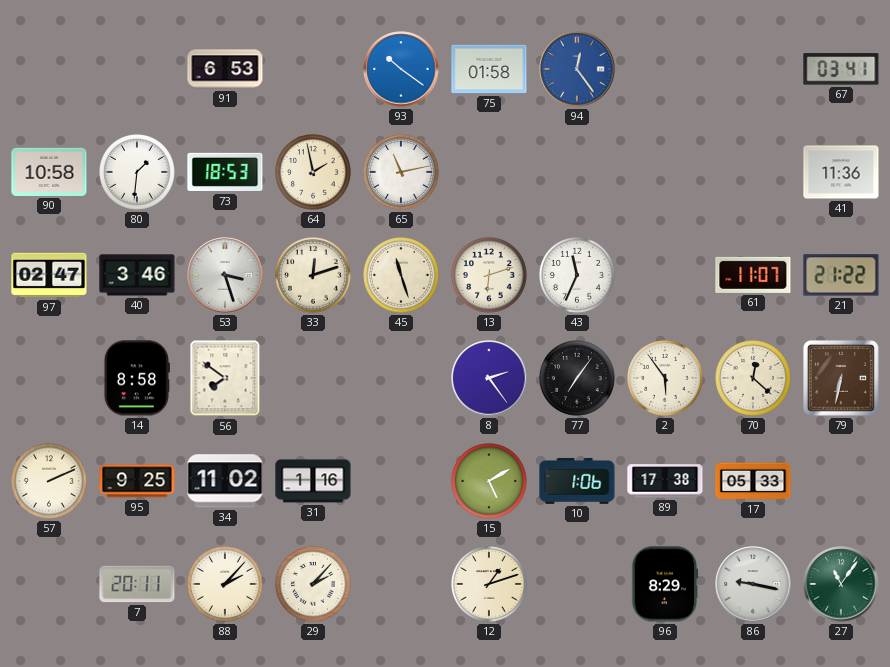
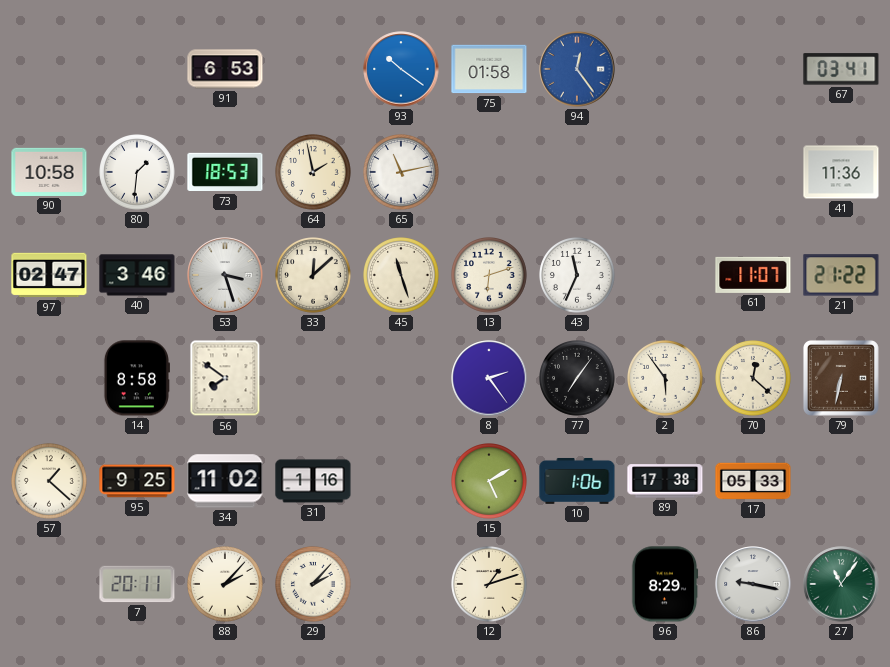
33: 12:12 -> 12:08
57: 2:11 -> 1:22
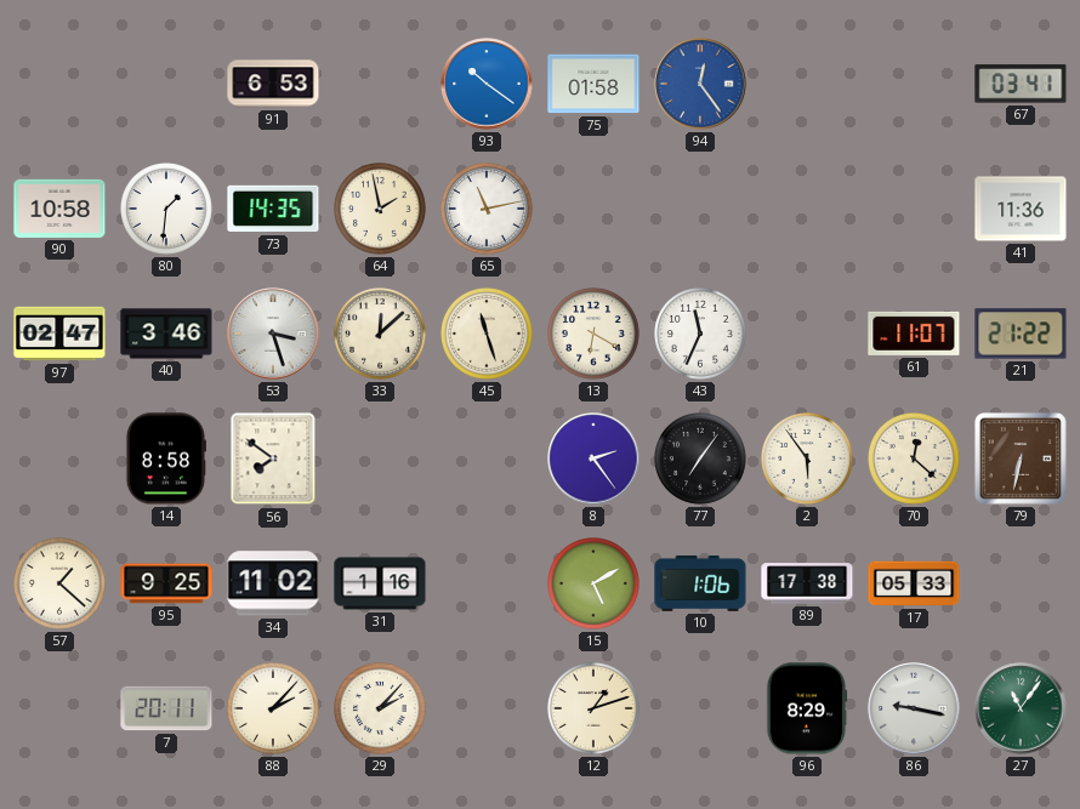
73: 18:53 -> 14:35
13: 6:12 -> 6:20
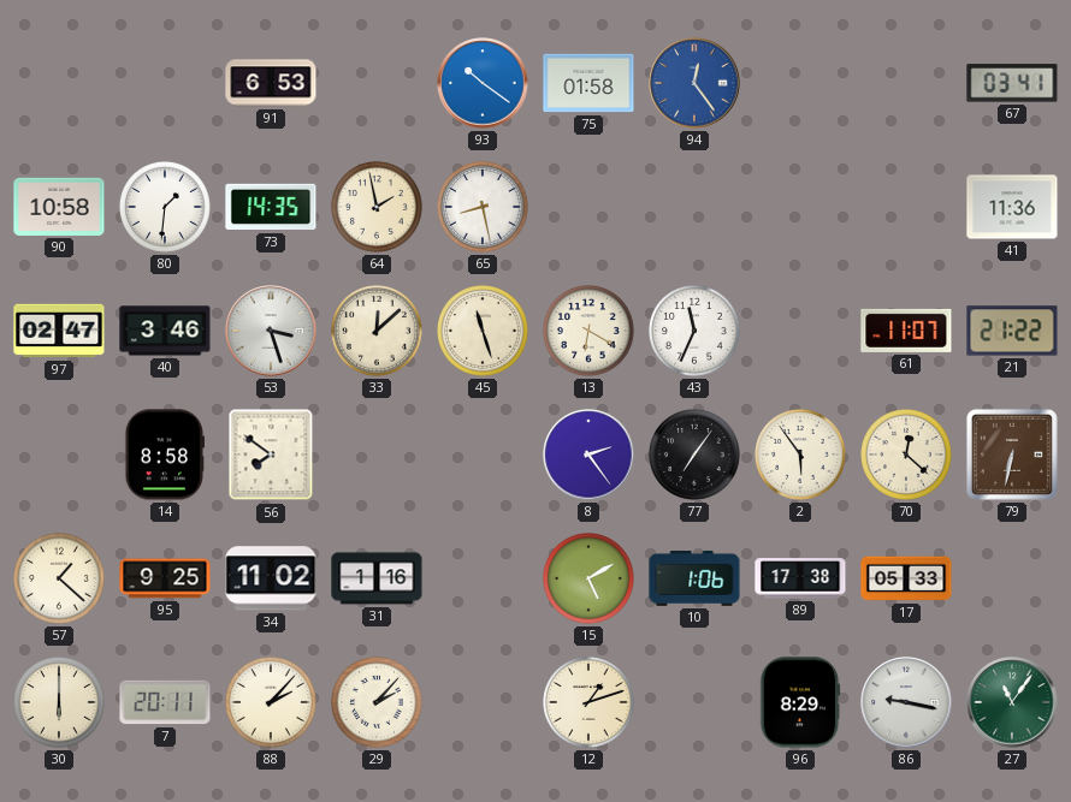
65: 11:13 -> 8:28
30: none -> 6:00
